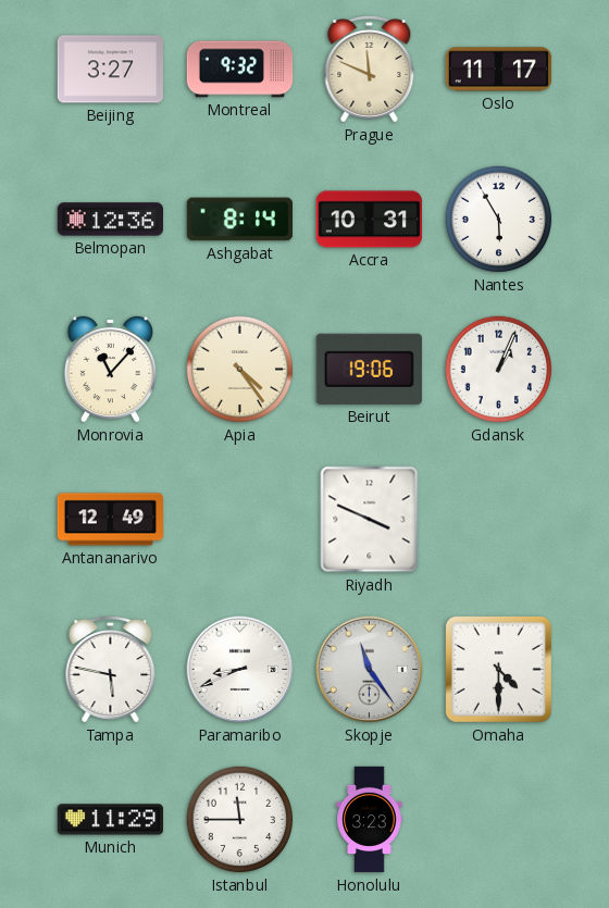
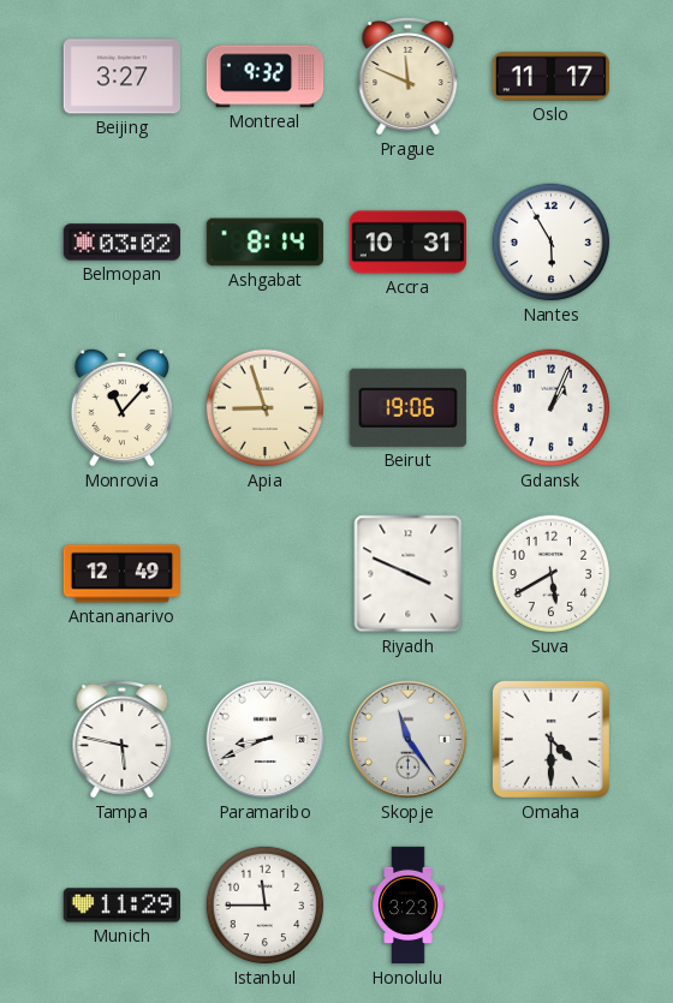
Belmopan: 12:36 -> 03:02
Apia: 4:24 -> 8:57
Suva: none -> 5:40
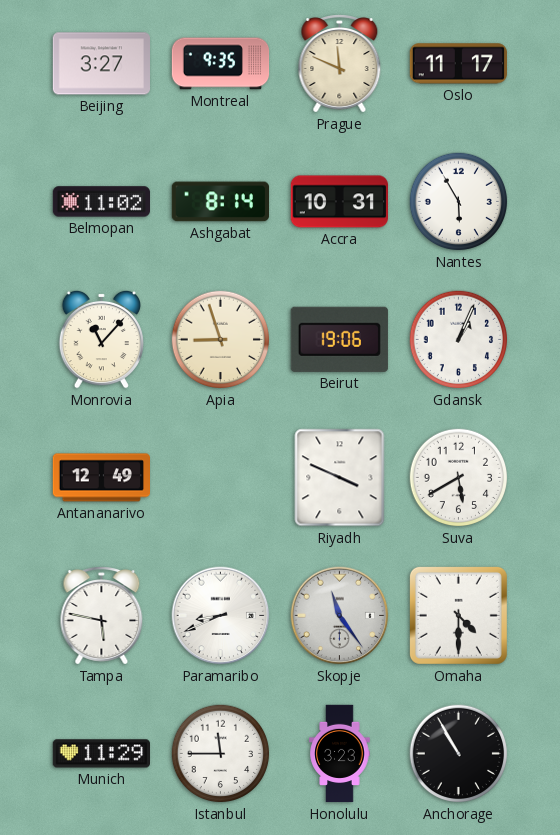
Montreal: 9:32 -> 9:35
Belmopan: 03:02 -> 11:02
Anchorage: none -> 10:55
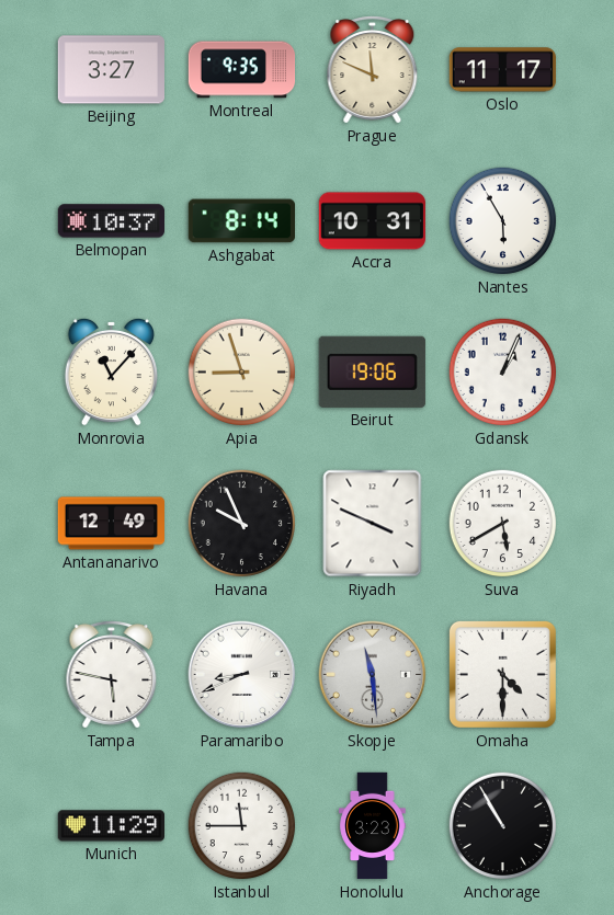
Belmopan: 11:02 -> 10:37
Havana: none -> 9:56
Skopje: 11:24 -> 11:29
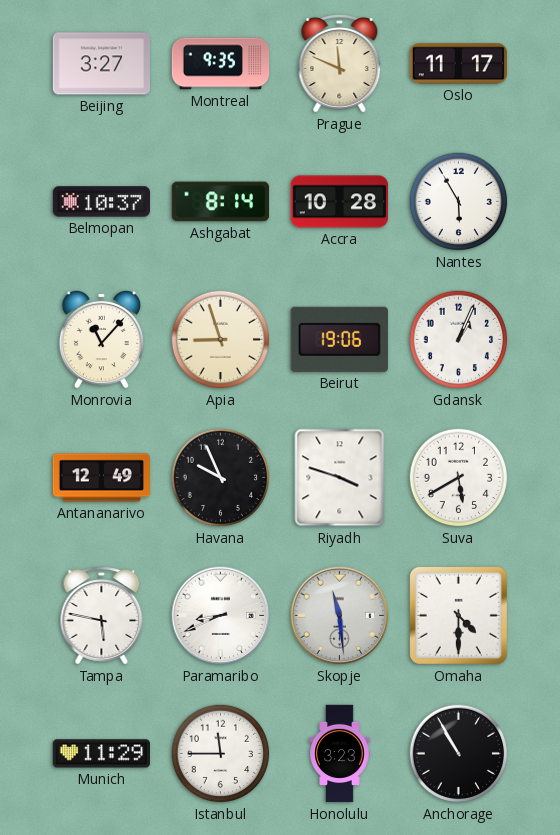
Accra: 10:31 -> 10:28
Riyadh: 3:49 -> 3:48
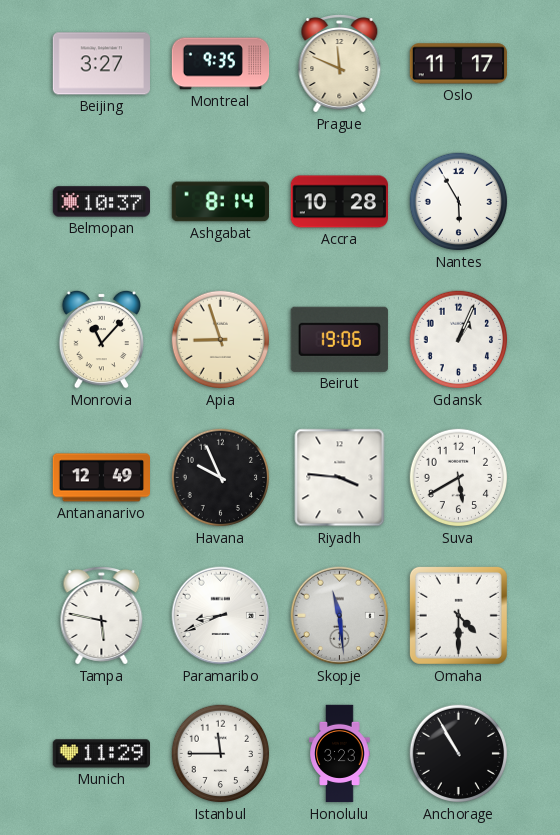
Riyadh: 3:48 -> 3:46
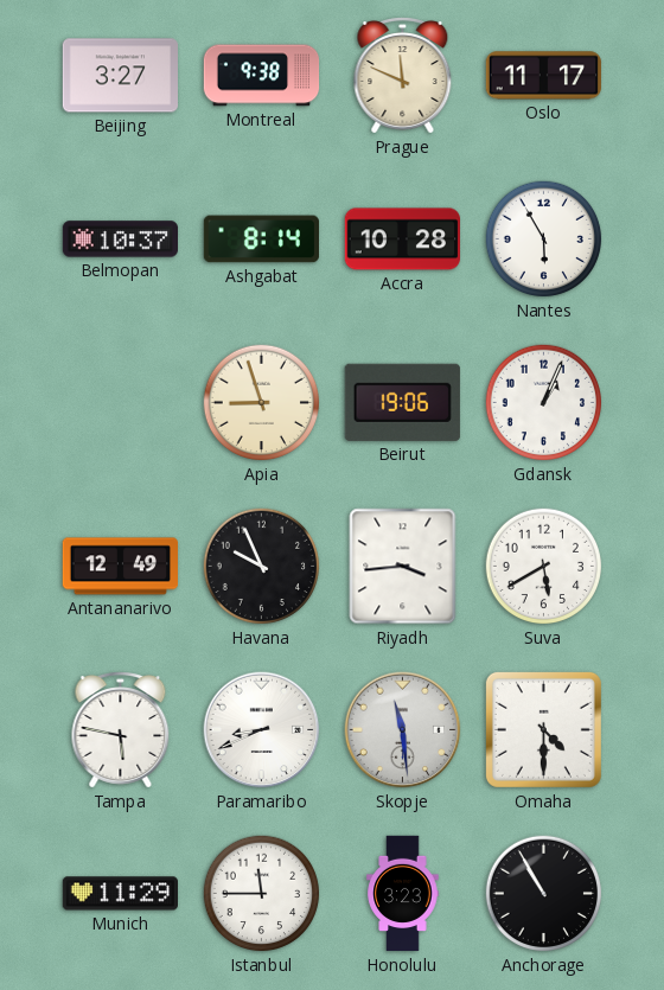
Montreal: 9:35 -> 9:38
Monrovia: 11:07 -> none
Riyadh: 3:46 -> 3:44
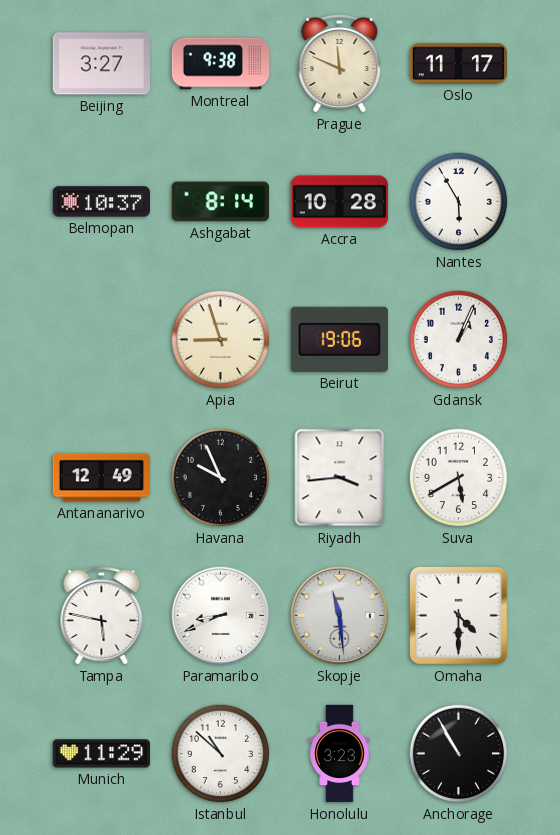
Istanbul: 11:45 -> 10:52
